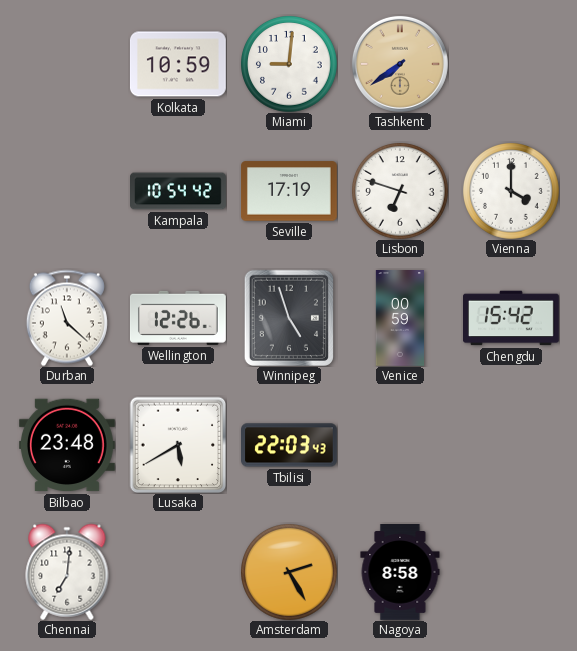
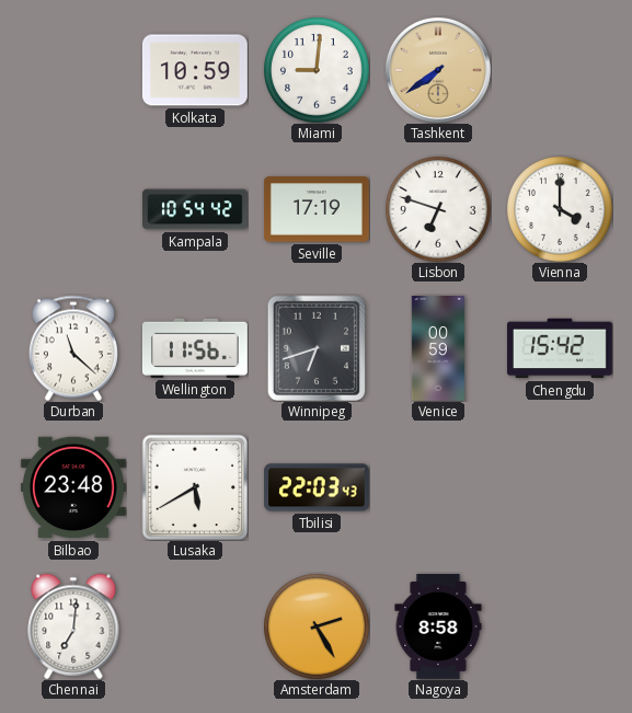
Wellington: 12:26 -> 11:56
Winnipeg: 4:57 -> 6:42
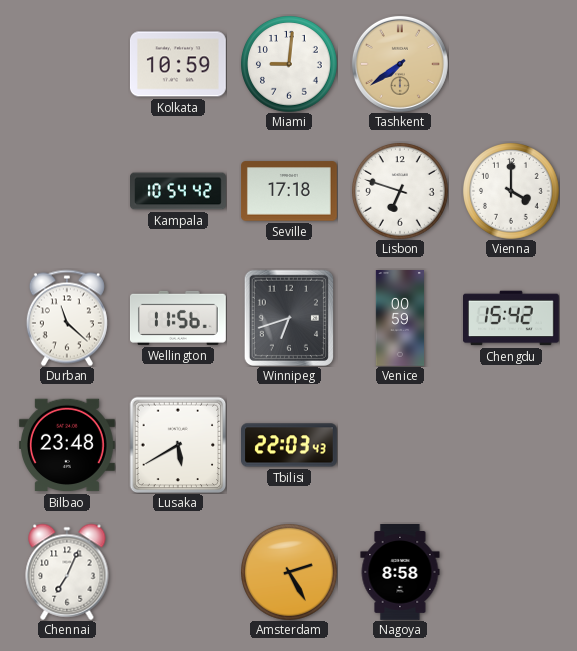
Seville: 17:19 -> 17:18
Chennai: 7:01 -> 7:04
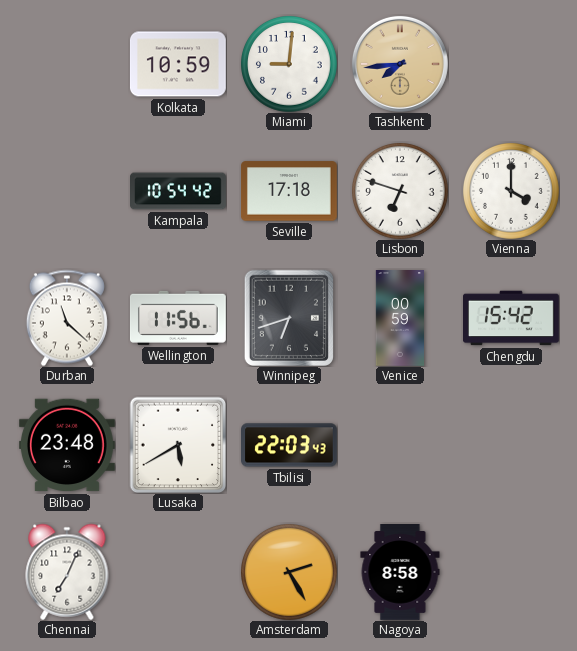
Tashkent: 7:39 -> 7:44
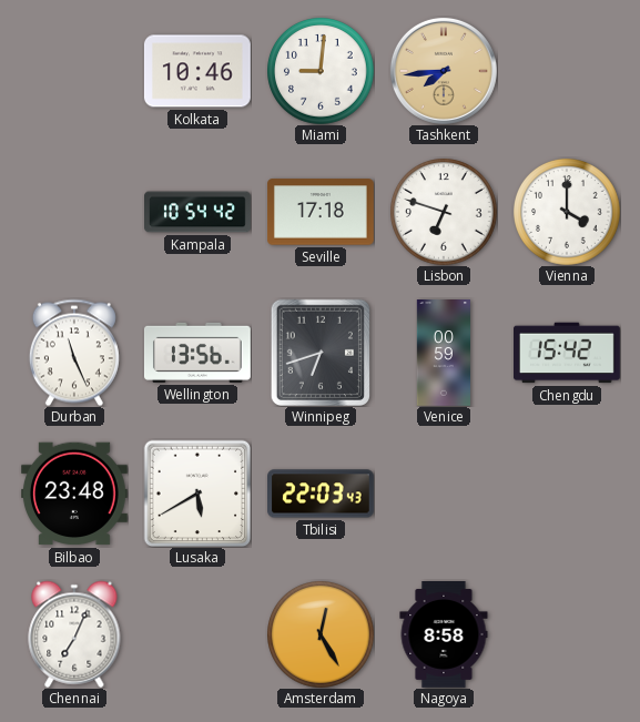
Kolkata: 10:59 -> 10:46
Durban: 11:22 -> 11:26
Wellington: 11:56 -> 13:56
Amsterdam: 2:25 -> 12:25
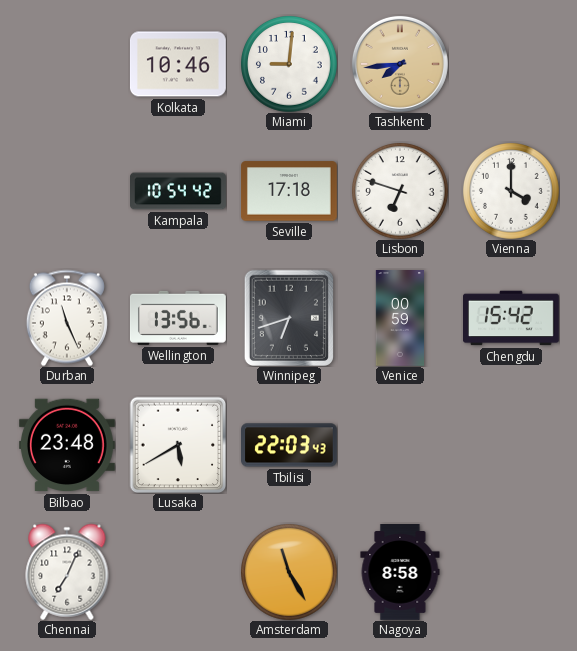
Amsterdam: 12:25 -> 11:25
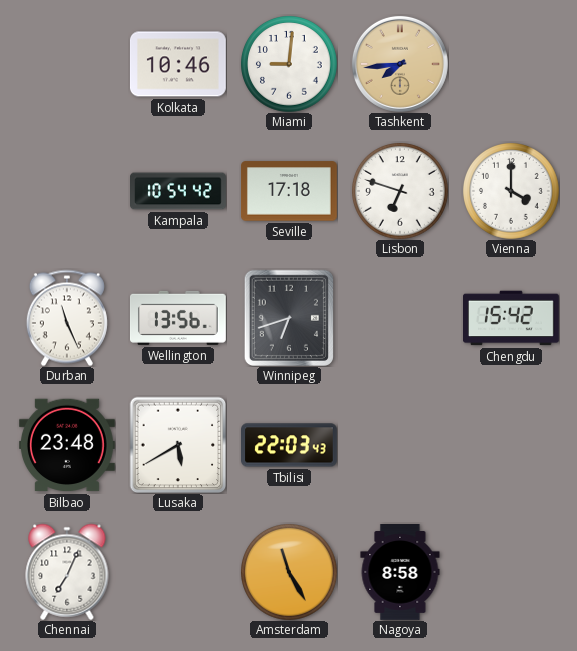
Venice: 00:59 -> none
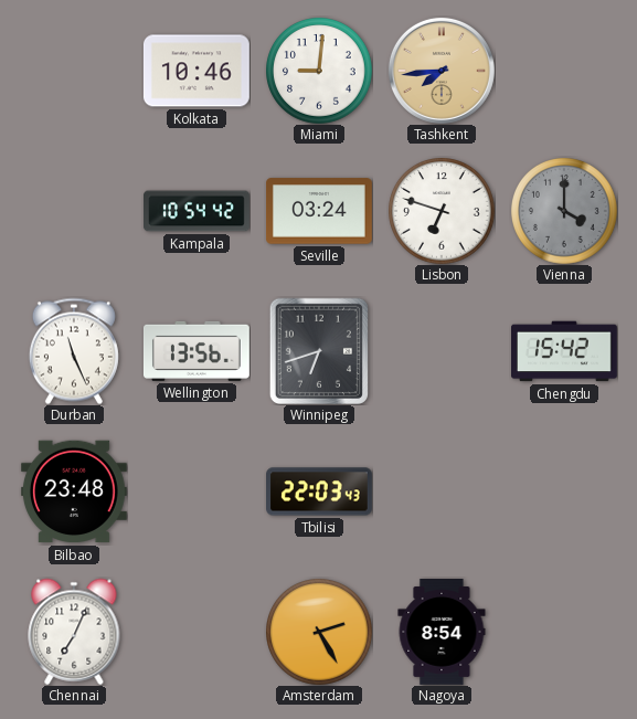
Seville: 17:18 -> 03:24
Vienna dial: white -> grey
Lusaka: 5:40 -> none
Amsterdam: 11:25 -> 2:25
Nagoya: 8:58 -> 8:54
